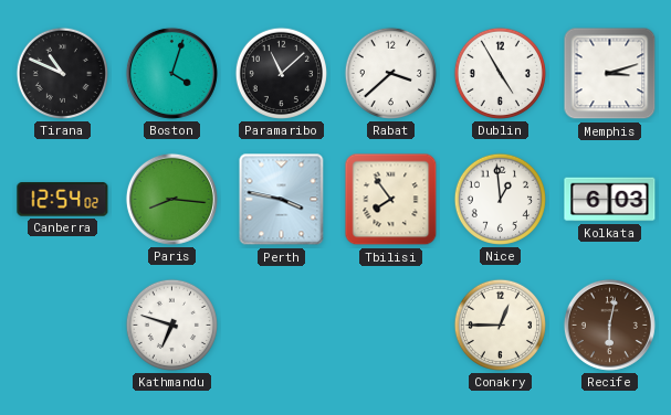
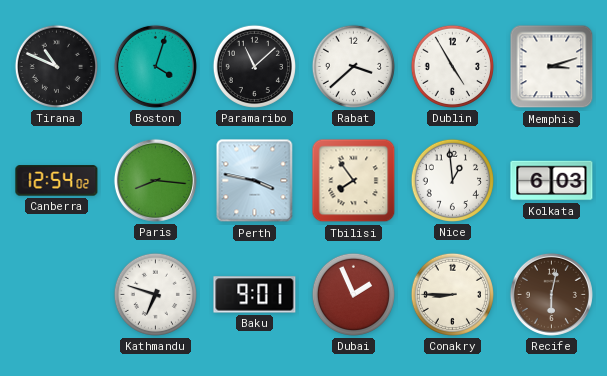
Baku: none -> 9:01
Dubai: none -> 1:56
Conakry: 12:45 -> 8:45
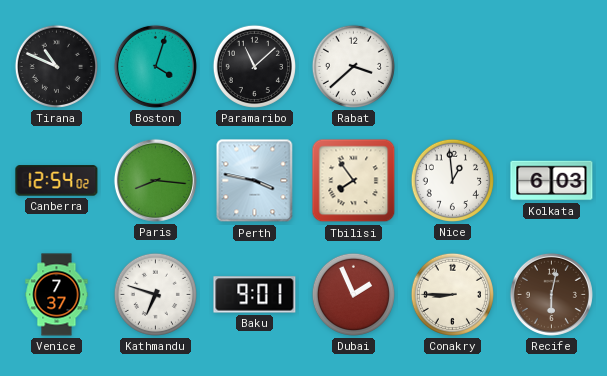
Dublin: 4:55 -> none
Memphis: 3:12 -> none
Venice: none -> 7:37
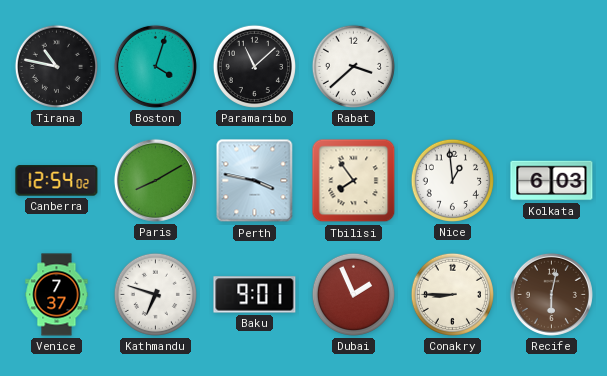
Tirana: 10:49 -> 10:47
Paris: 8:16 -> 8:10
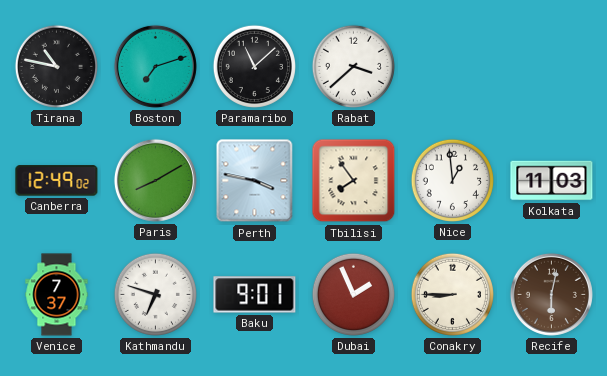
Boston: 4:03 -> 7:12
Canberra: 12:54 -> 12:49
Kolkata: 6:03 -> 11:03
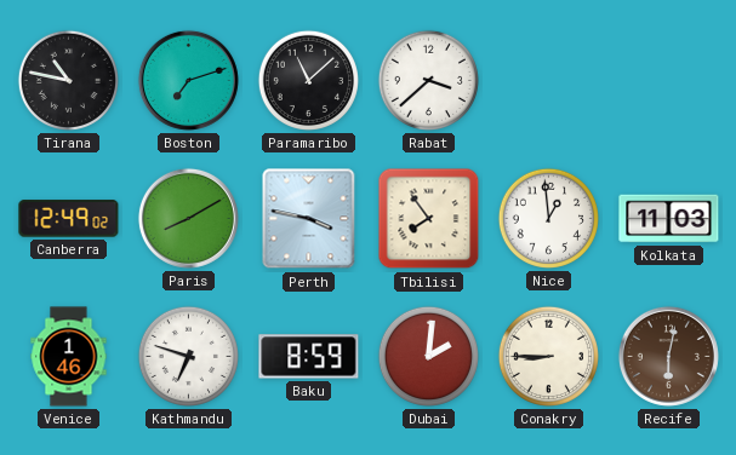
Venice: 7:37 -> 1:46
Baku: 9:01 -> 8:59
Dubai: 1:56 -> 2:01
